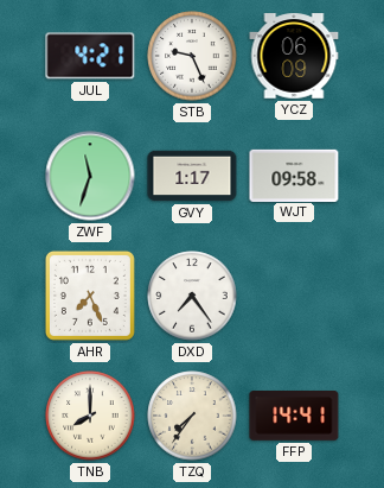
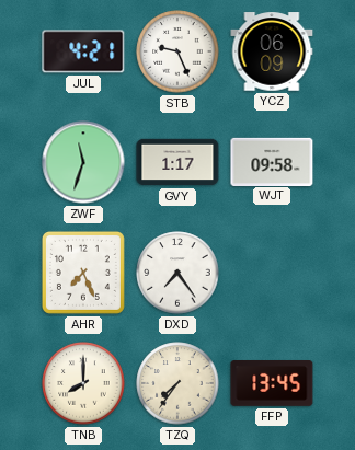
FFP: 14:41 -> 13:45
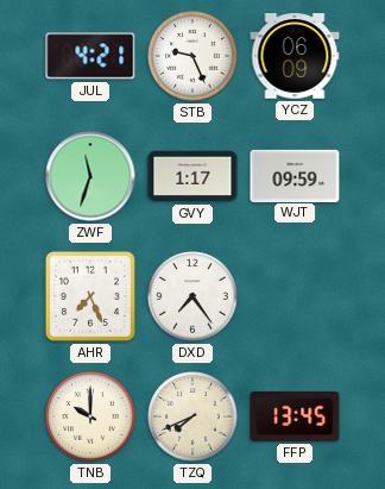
WJT: 09:58 -> 09:59
TNB: 8:00 -> 10:00
TZQ: 7:36 -> 7:41
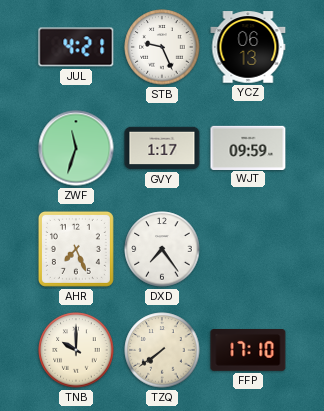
YCZ: 06:09 -> 06:13
TZQ: 7:41 -> 7:39
FFP: 13:45 -> 17:10
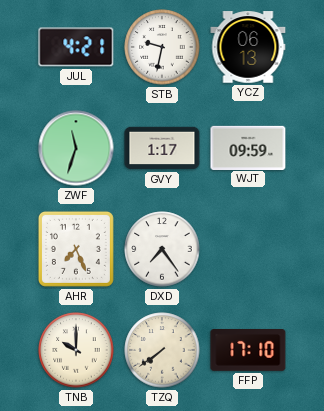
STB: 9:26 -> 9:32
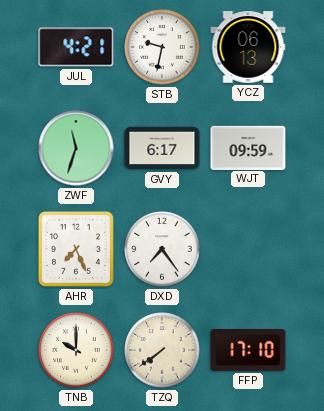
GVY: 1:17 -> 6:17
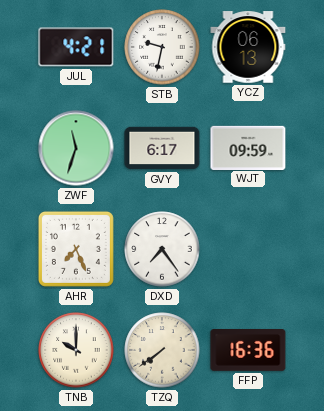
FFP: 17:10 -> 16:36
